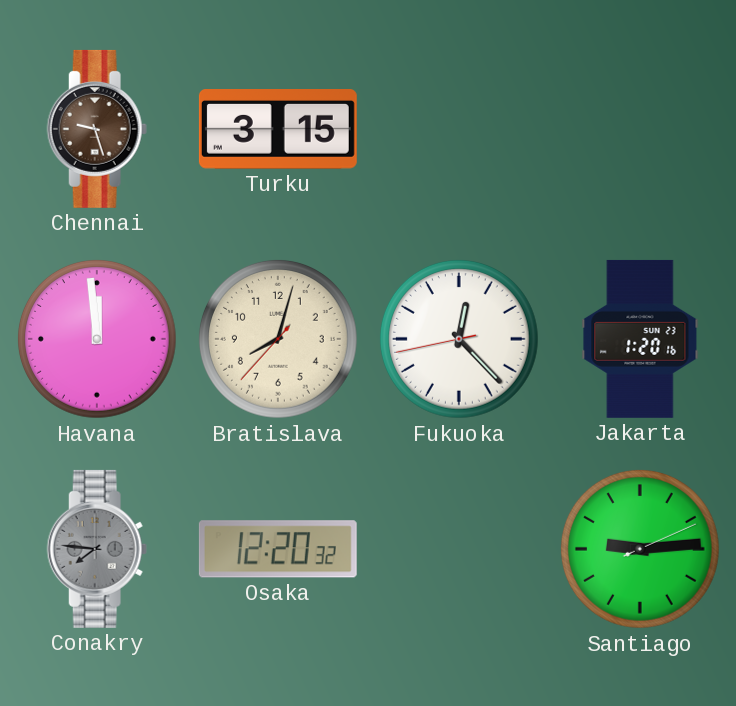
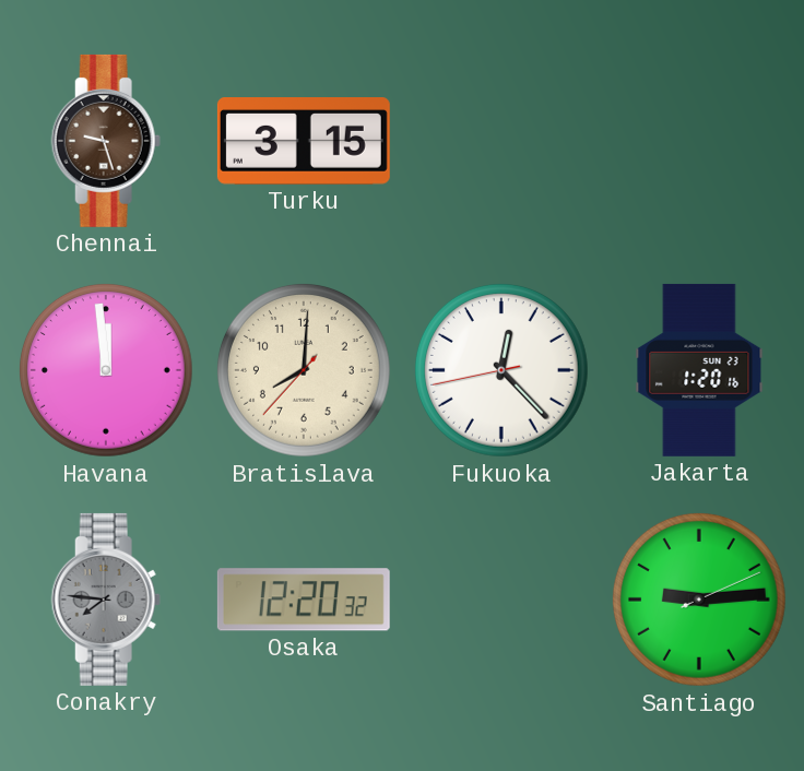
Bratislava: 8:02 -> 8:00
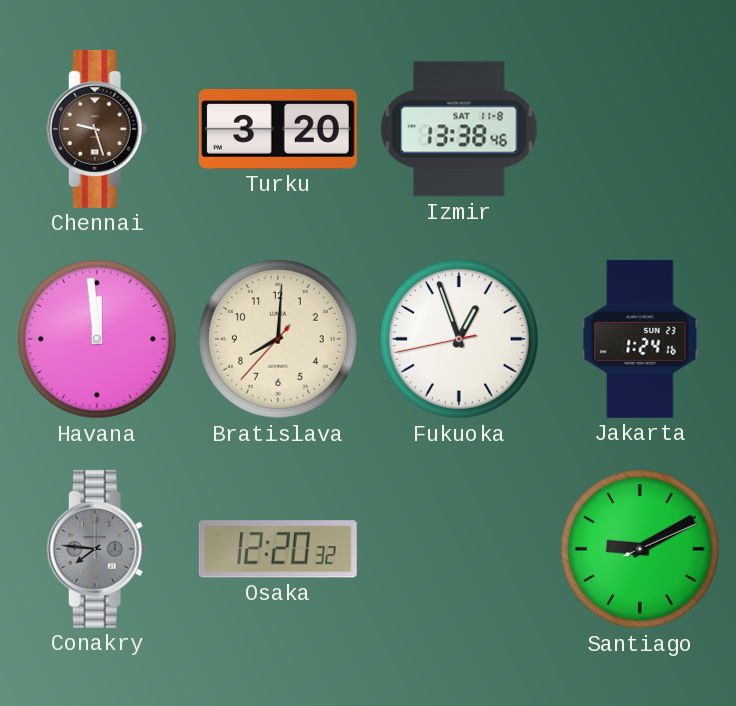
Turku: 3:15 -> 3:20
Izmir: none -> 13:38
Fukuoka: 12:22 -> 12:56
Jakarta: 1:20 -> 1:24
Santiago: 9:14 -> 9:10
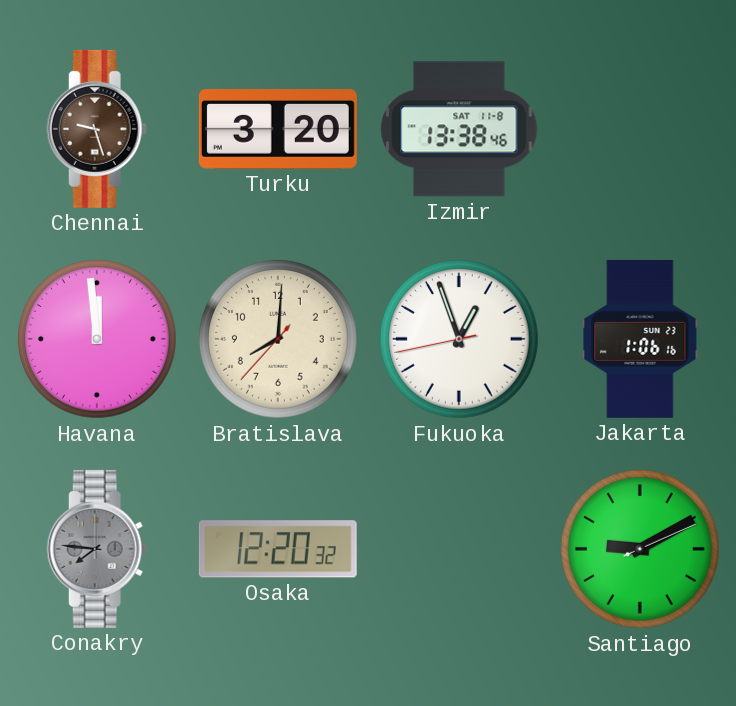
Jakarta: 1:24 -> 1:06
